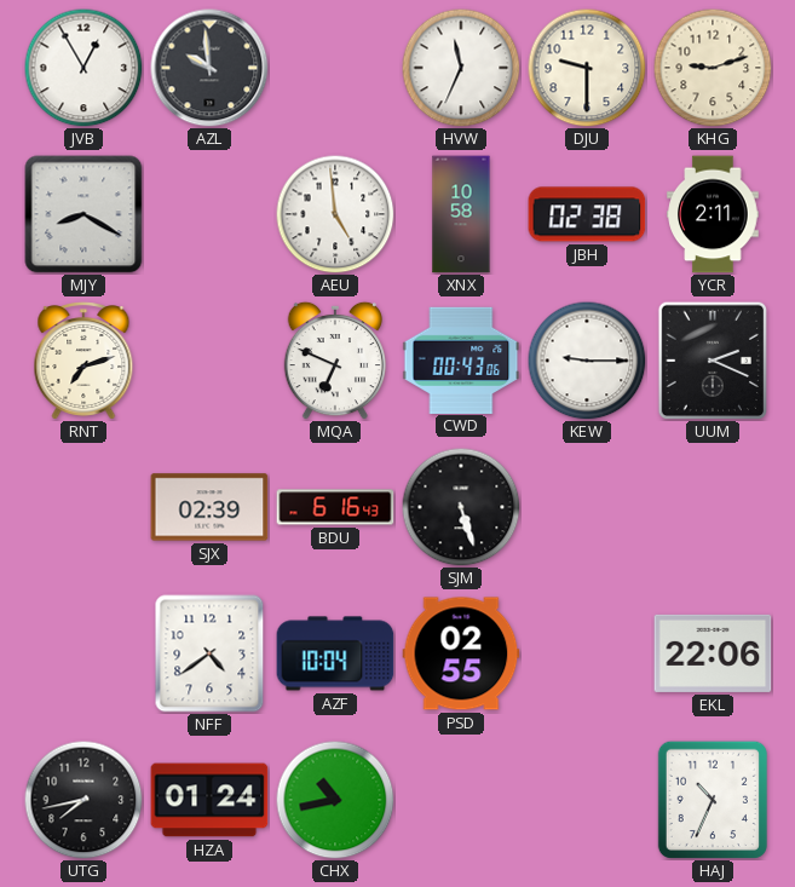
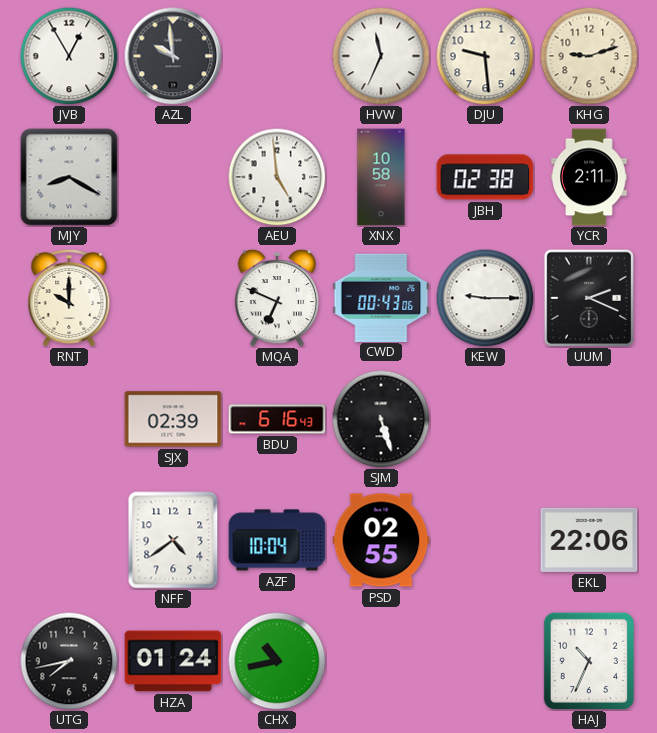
DJU: 9:30 -> 9:29
RNT: 7:12 -> 10:00
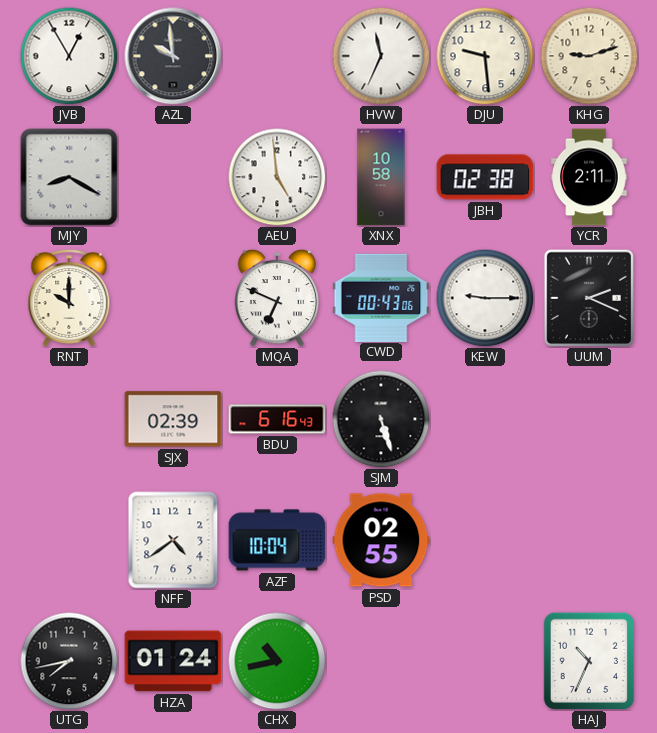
EKL: 22:06 -> none
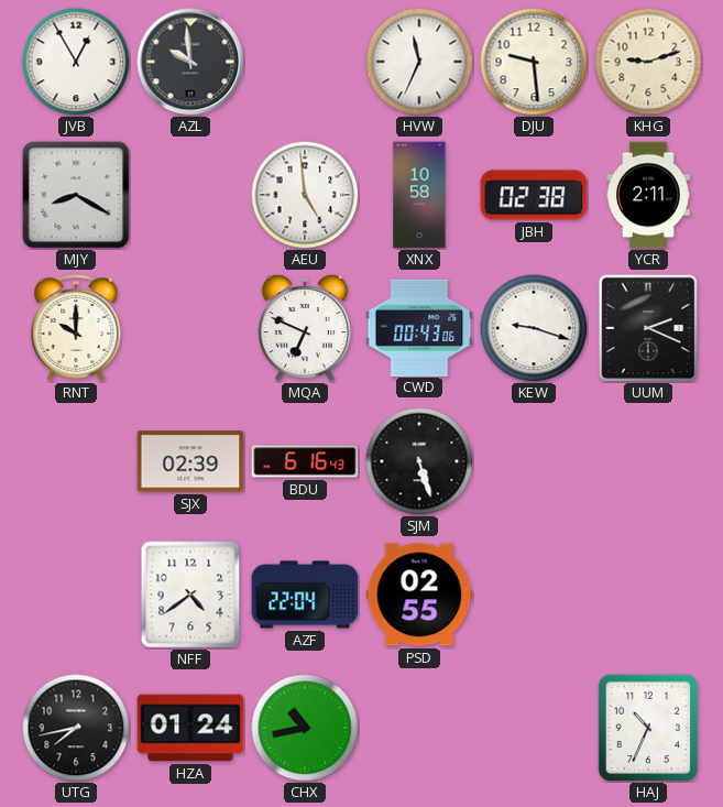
KEW: 9:15 -> 9:18
AZF: 10:04 -> 22:04
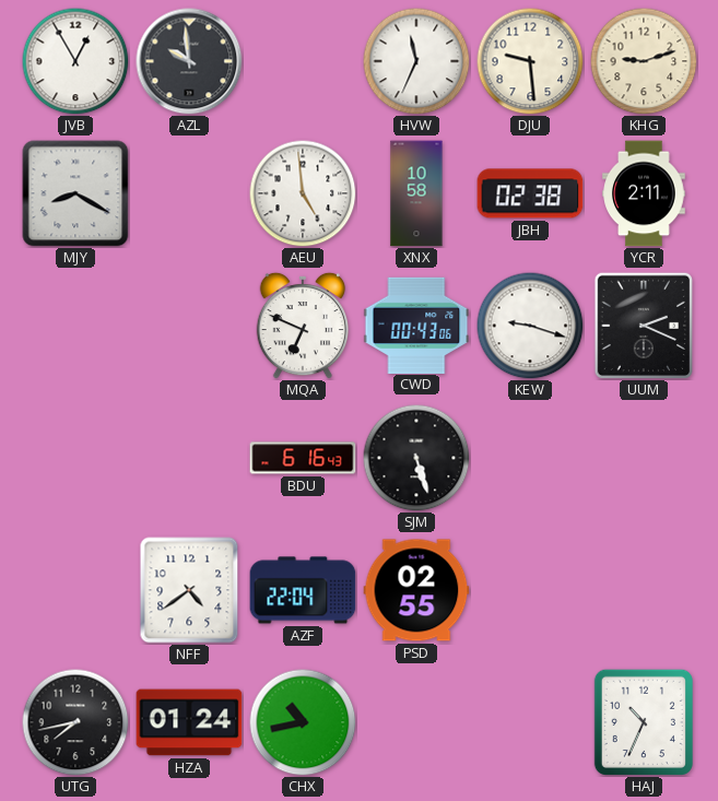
RNT: 10:00 -> none
SJX: 02:39 -> none
